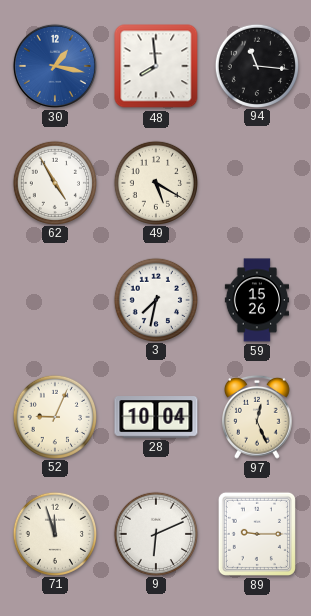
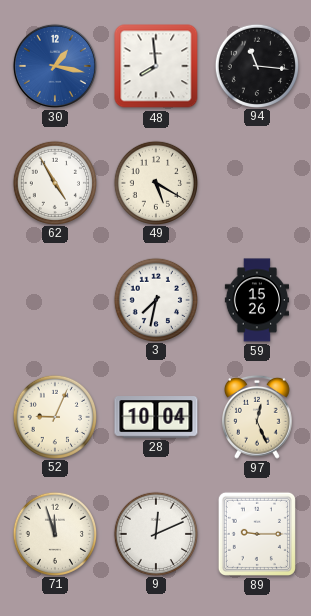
9: 6:11 -> 12:11
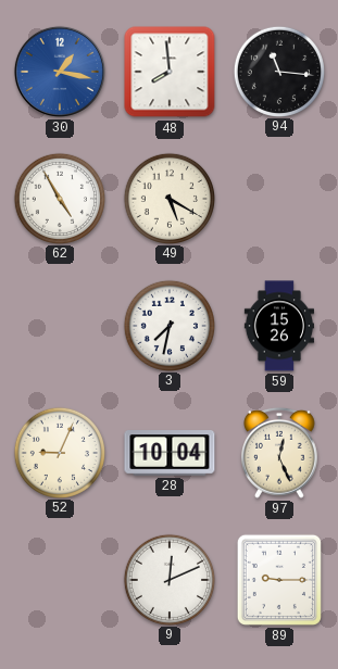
71: 11:57 -> none
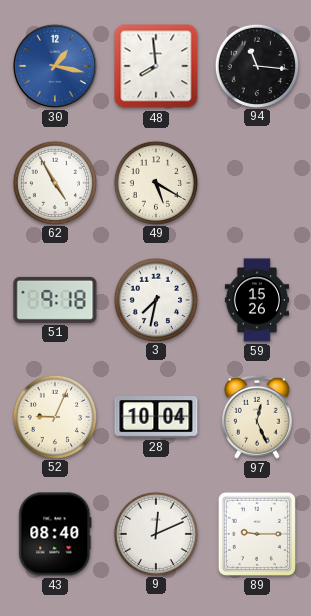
51: none -> 9:18
43: none -> 08:40
